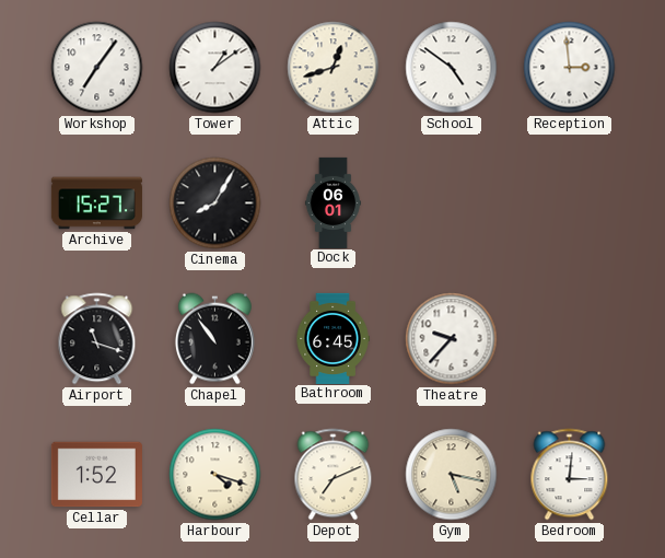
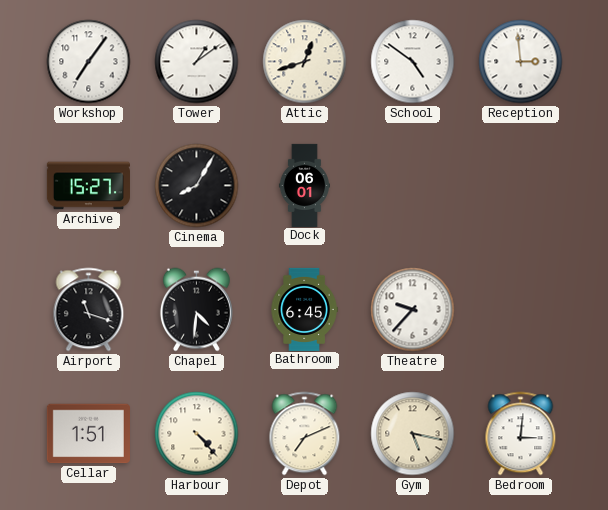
Chapel: 10:54 -> 4:31
Cellar: 1:52 -> 1:51
Harbour: 4:18 -> 4:23
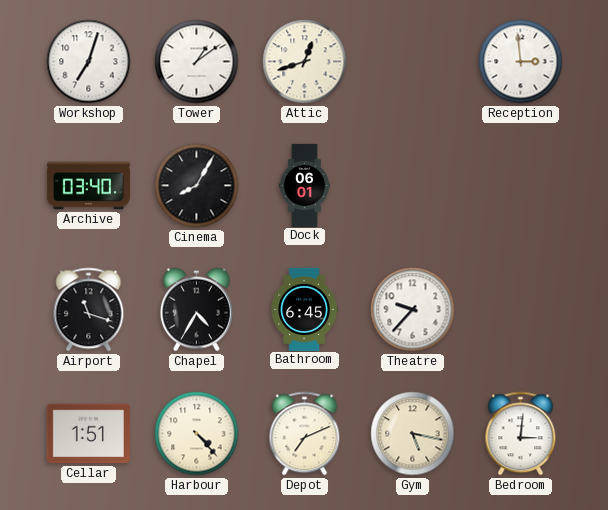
Workshop: 7:06 -> 7:03
School: 4:51 -> none
Archive: 15:27 -> 03:40
Chapel: 4:31 -> 4:35
